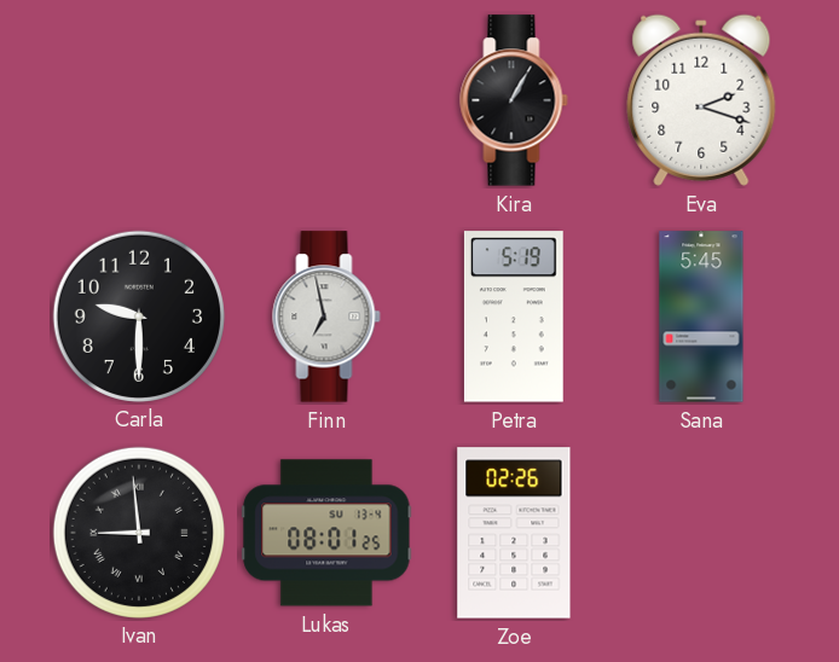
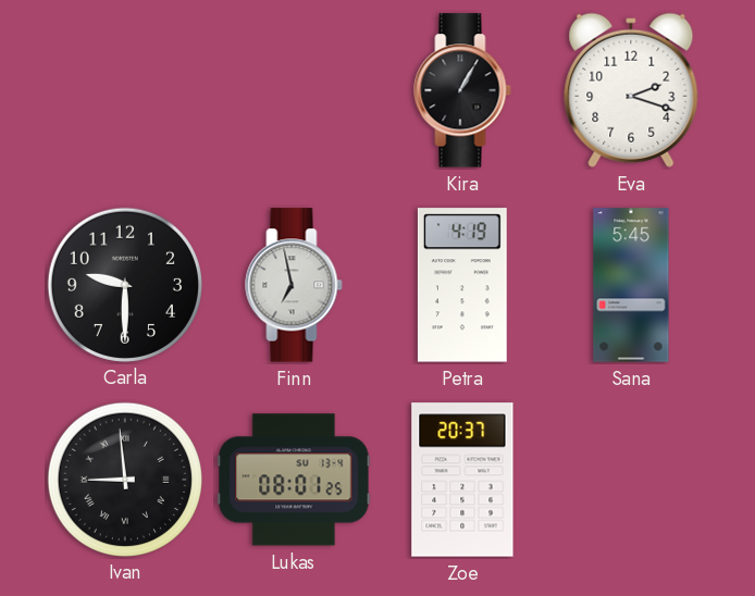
Petra: 5:19 -> 4:19
Zoe: 02:26 -> 20:37
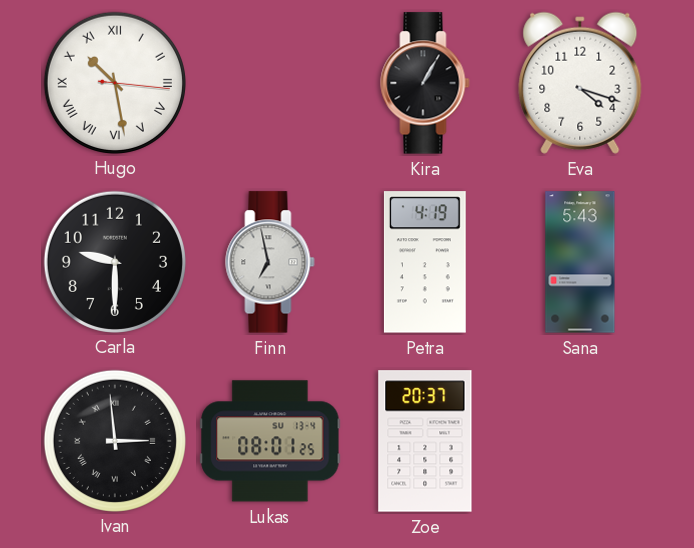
Hugo: none -> 10:28
Eva: 2:18 -> 4:18
Sana: 5:45 -> 5:43
Ivan: 8:59 -> 2:59
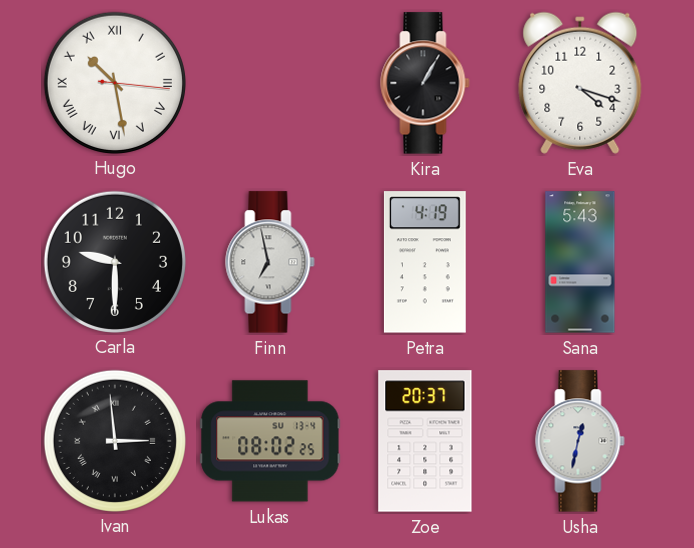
Lukas: 08:01 -> 08:02
Usha: none -> 12:32
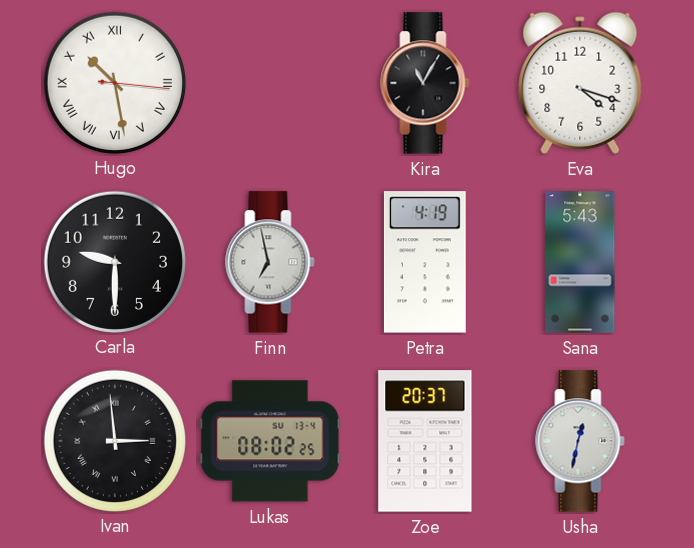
Kira: 1:05 -> 11:05
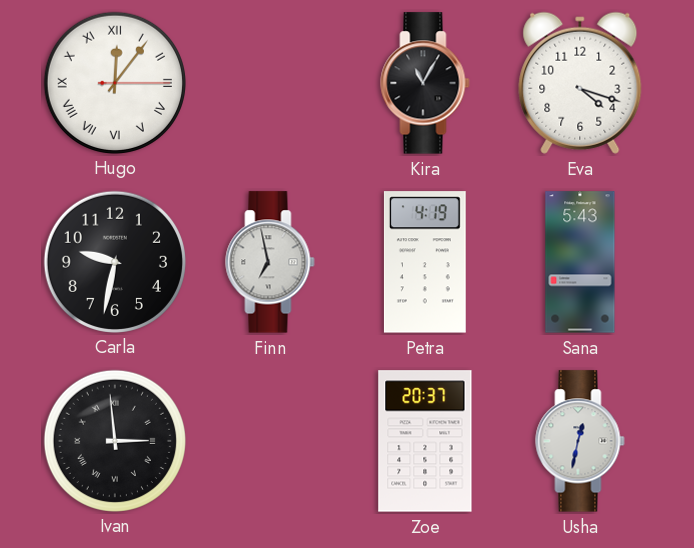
Hugo: 10:28 -> 12:06
Carla: 9:30 -> 9:32
Lukas: 08:02 -> none
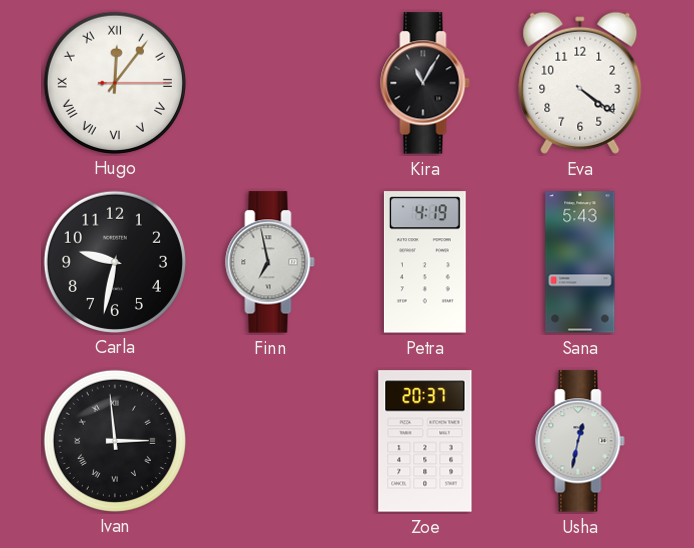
Eva: 4:18 -> 4:21
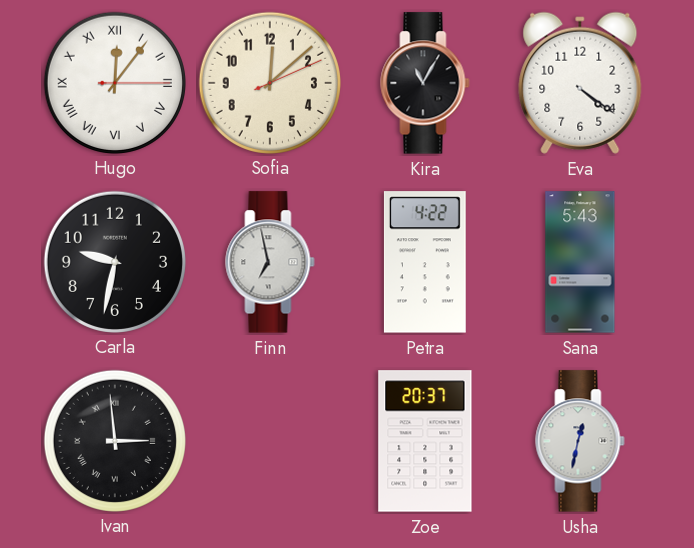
Sofia: none -> 12:08
Petra: 4:19 -> 4:22
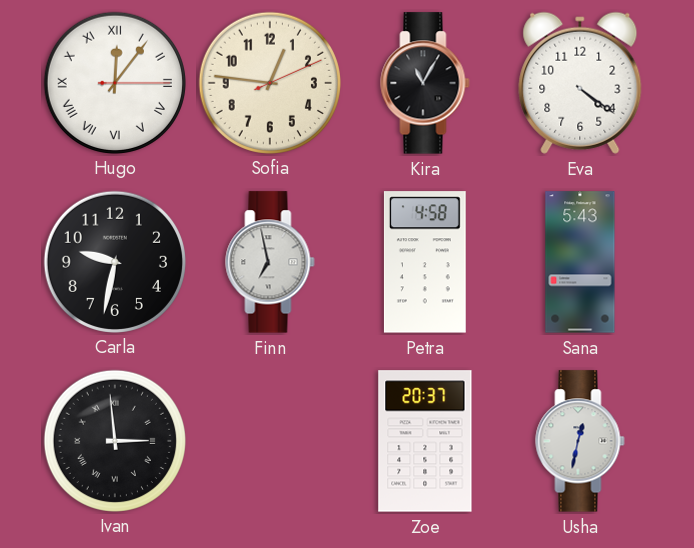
Sofia: 12:08 -> 12:46
Petra: 4:22 -> 4:58
